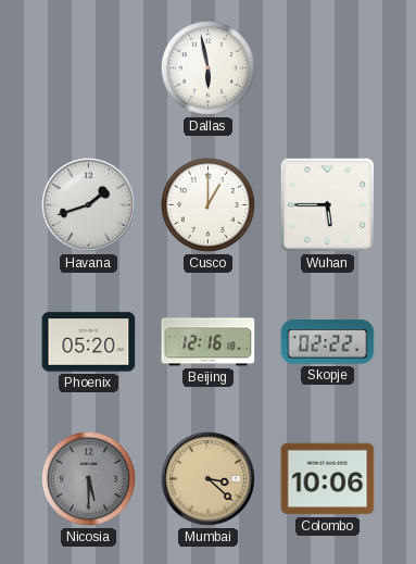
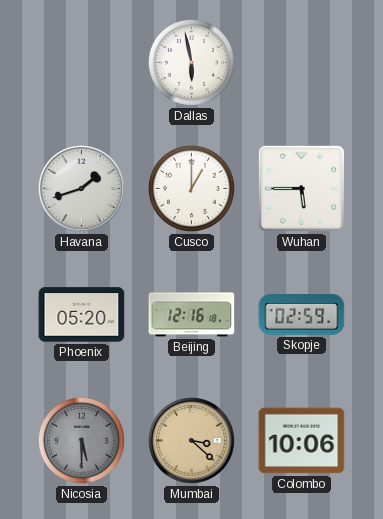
Skopje: 02:22 -> 02:59
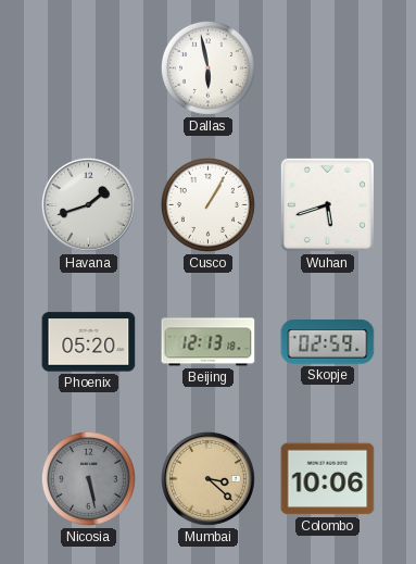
Cusco: 1:00 -> 1:05
Wuhan: 5:45 -> 5:42
Beijing: 12:16 -> 12:13
Nicosia: 5:30 -> 5:28
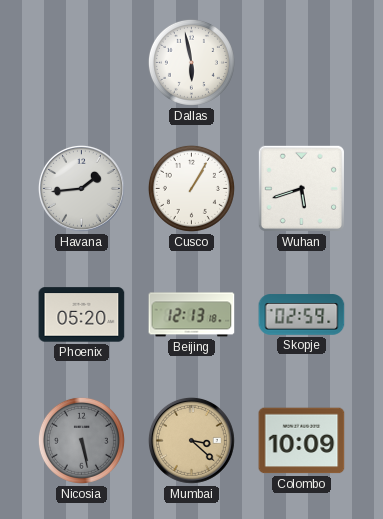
Havana: 1:42 -> 1:44
Colombo: 10:06 -> 10:09
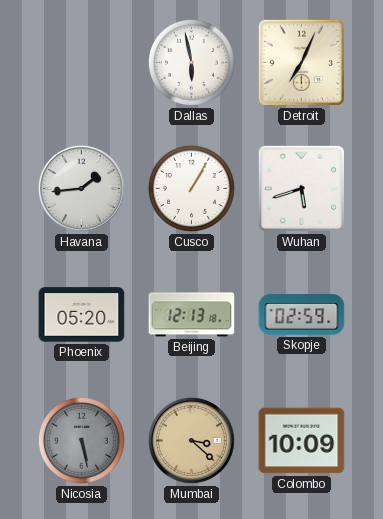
Detroit: none -> 7:04
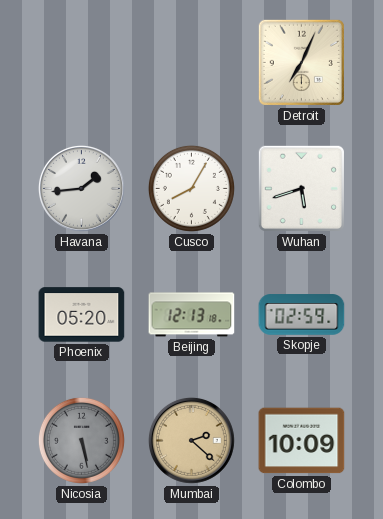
Dallas: 5:58 -> none
Cusco: 1:05 -> 8:05
Mumbai: 3:22 -> 2:22
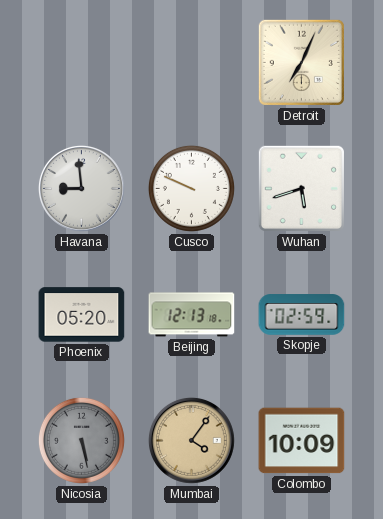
Havana: 1:44 -> 8:59
Cusco: 8:05 -> 9:49
Mumbai: 2:22 -> 4:06
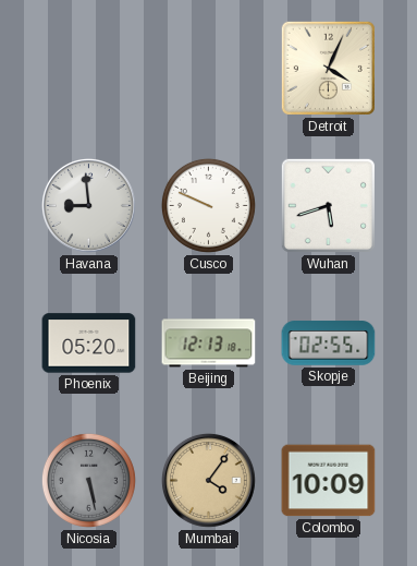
Detroit: 7:04 -> 4:04
Skopje: 02:59 -> 02:55
